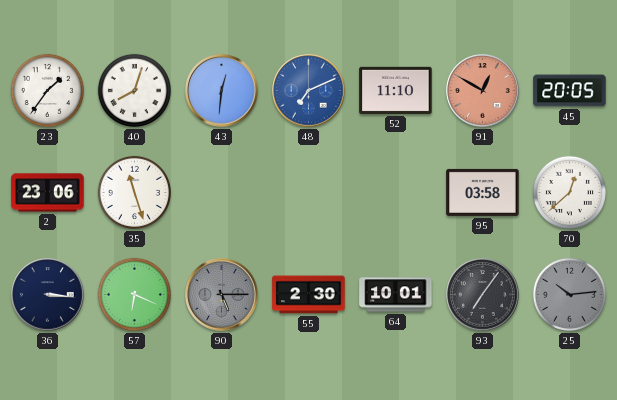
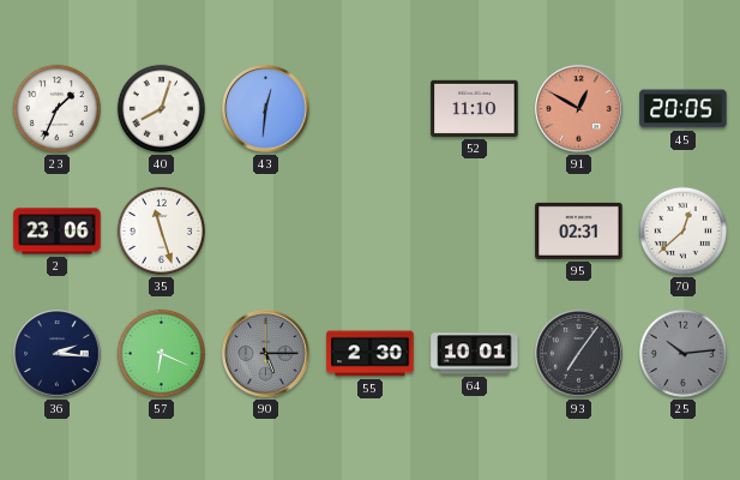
23: 1:36 -> 1:34
48: 7:11 -> none
95: 03:58 -> 02:31
36: 3:16 -> 2:16
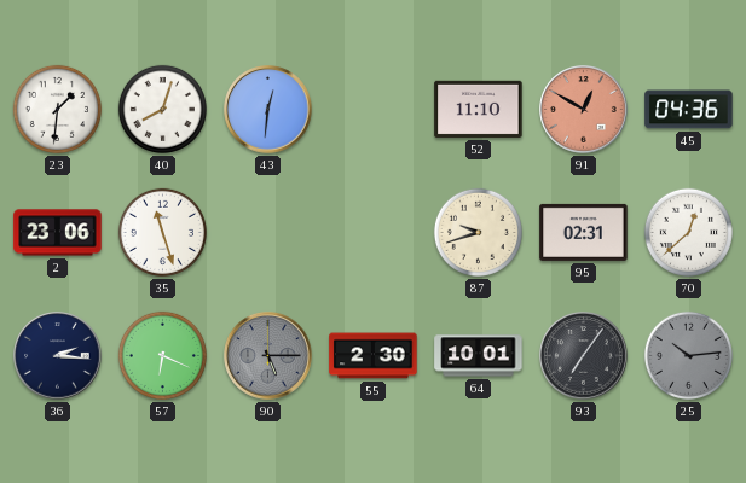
23: 1:34 -> 1:31
45: 20:05 -> 04:36
87: none -> 9:42
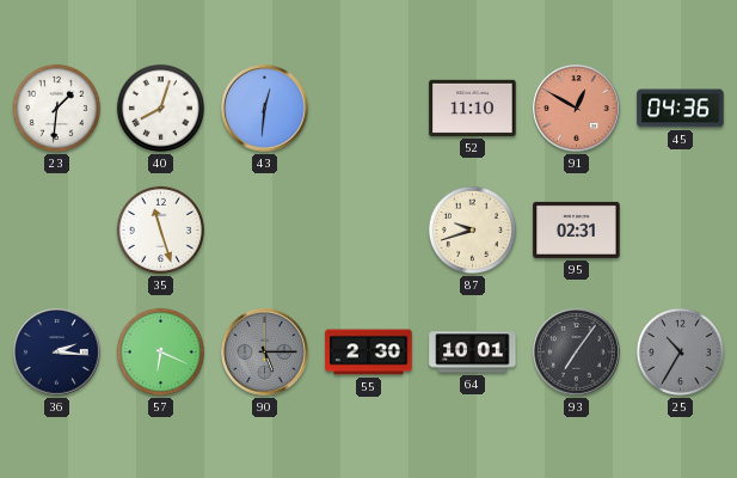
2: 23:06 -> none
70: 12:38 -> none
25: 10:14 -> 10:35
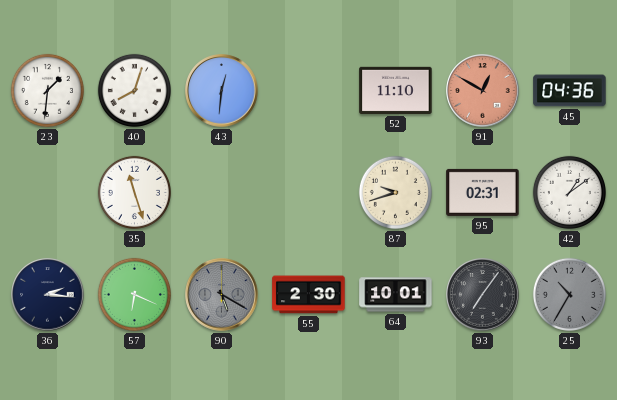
42: none -> 1:09
90: 5:15 -> 5:20
